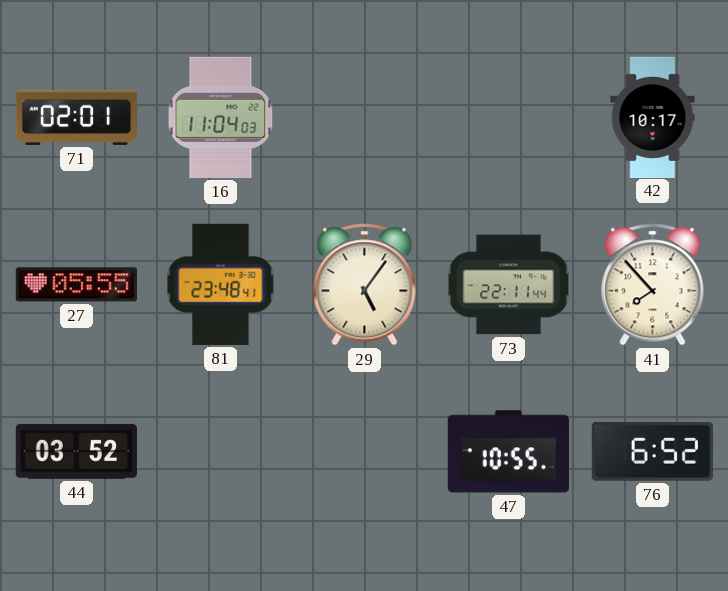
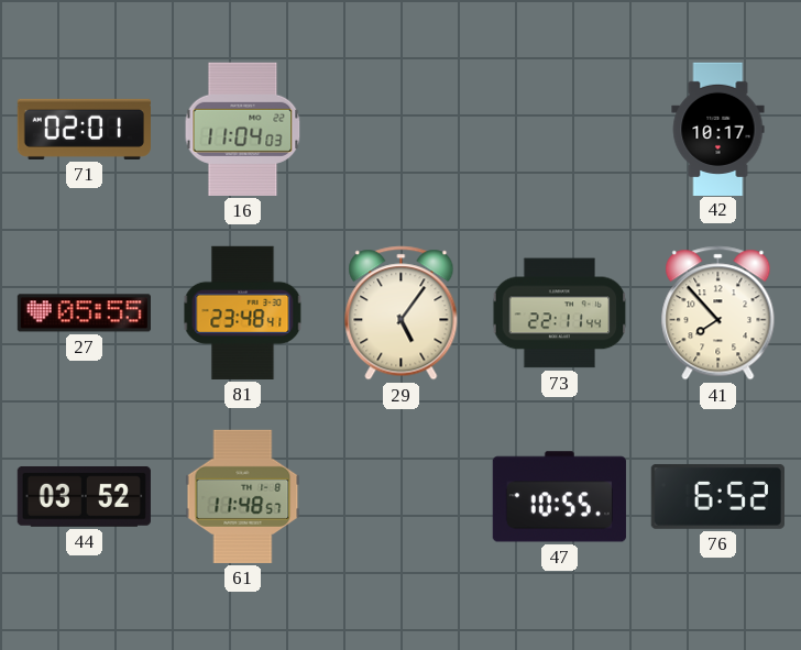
61: none -> 11:48
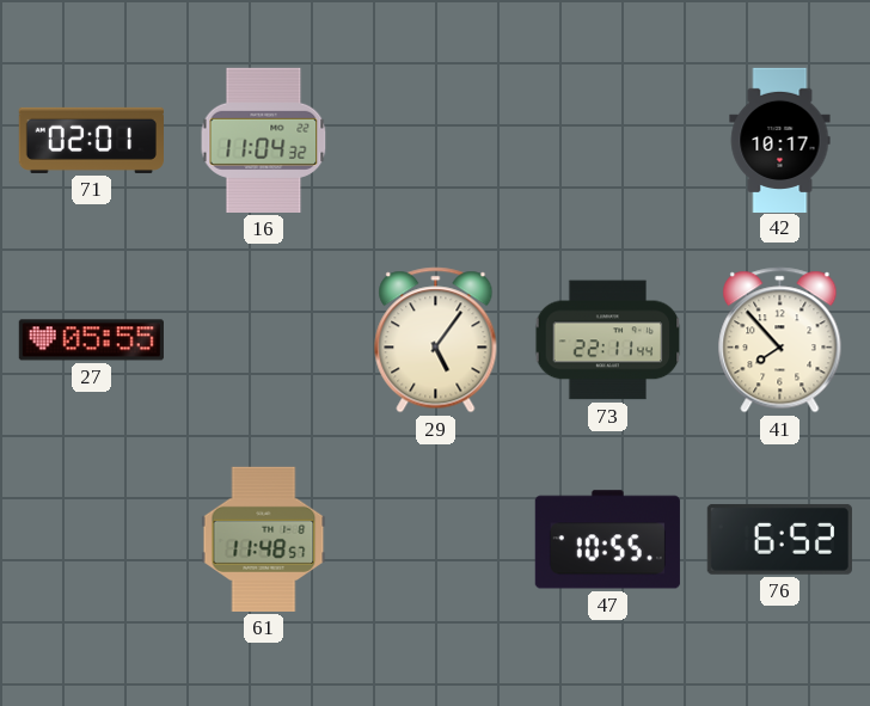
16: 11:04:03 -> 11:04:32
81: 23:48 -> none
44: 03:52 -> none
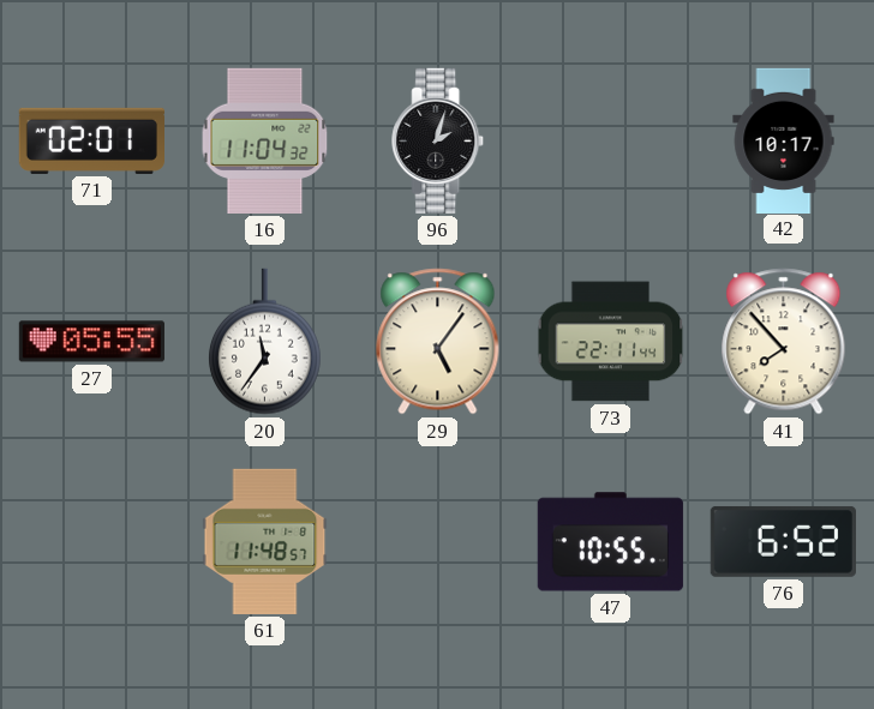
96: none -> 2:03
20: none -> 11:36
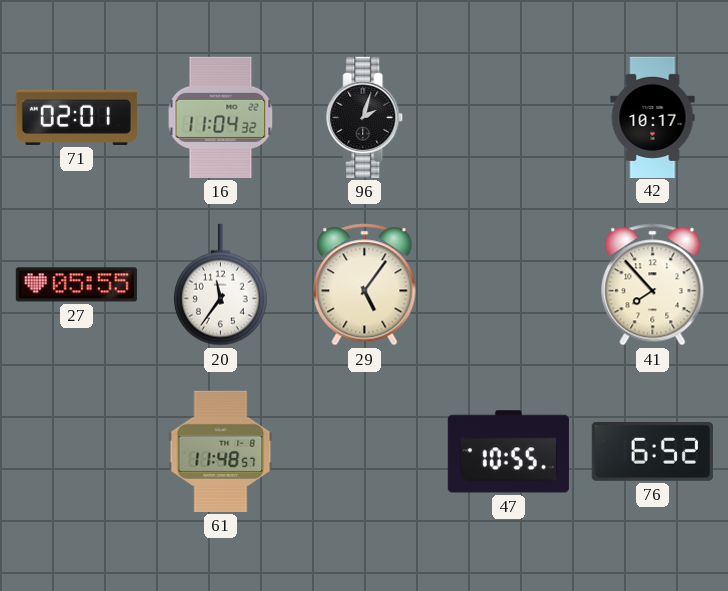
73: 22:11 -> none
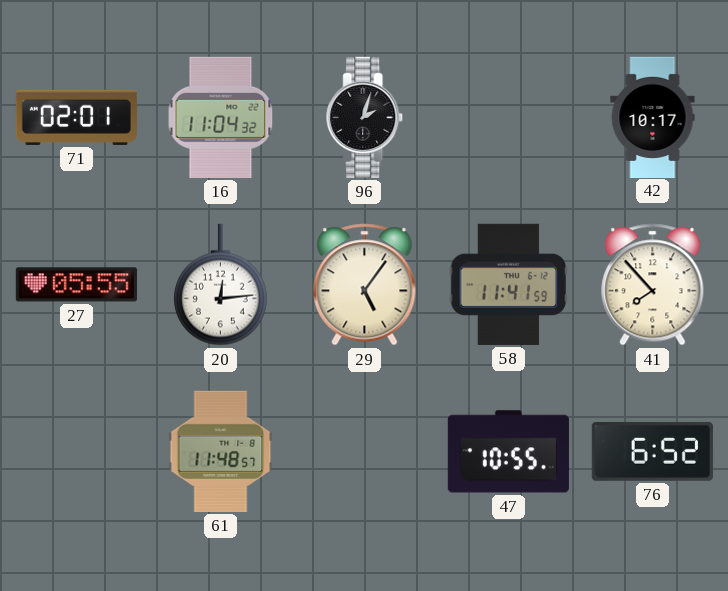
20: 11:36 -> 12:14
58: none -> 11:41
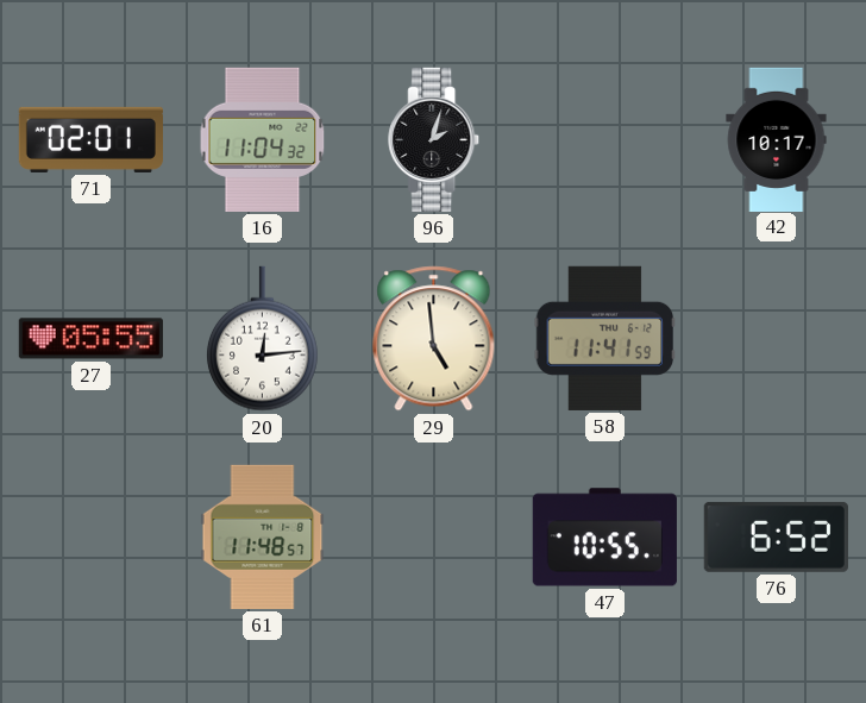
29: 5:06 -> 4:59
41: 7:53 -> none
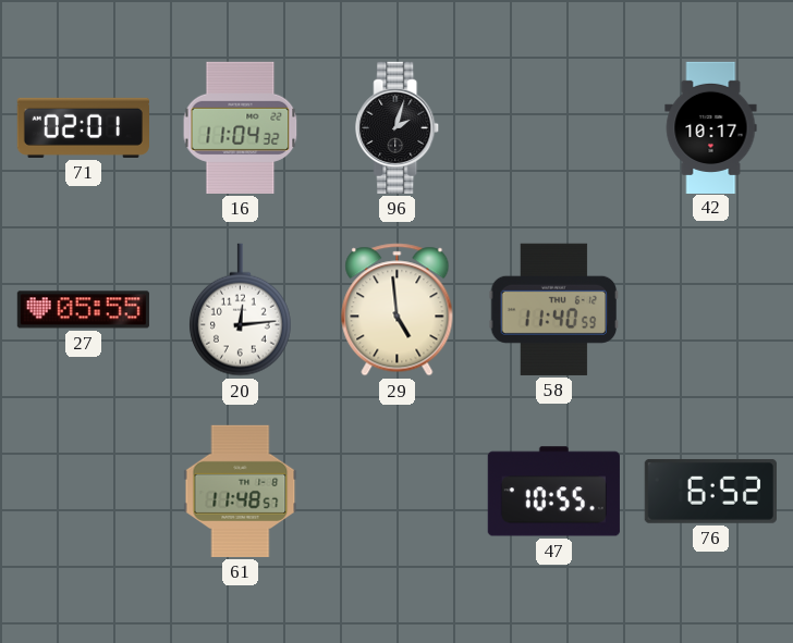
58: 11:41 -> 11:40
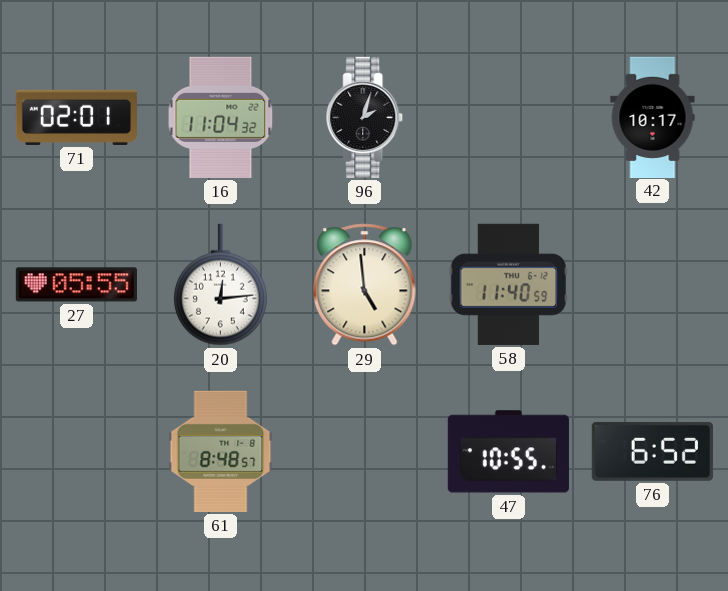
61: 11:48 -> 8:48
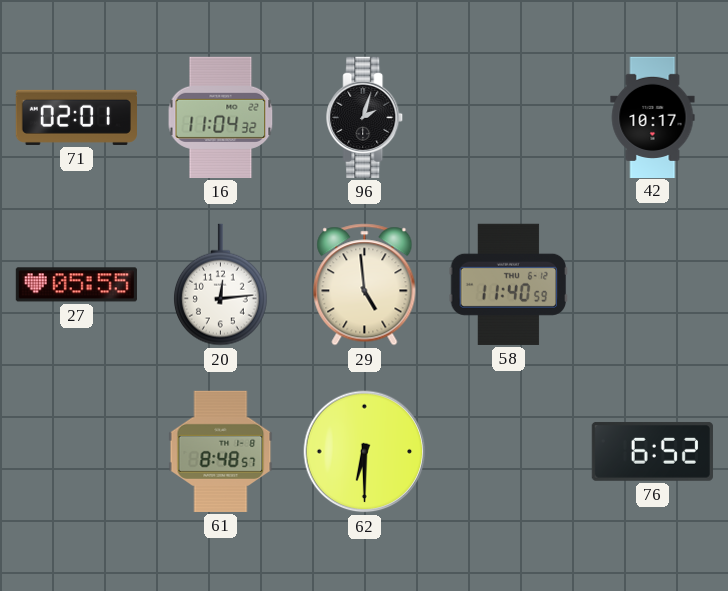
62: none -> 6:30
47: 10:55 -> none
